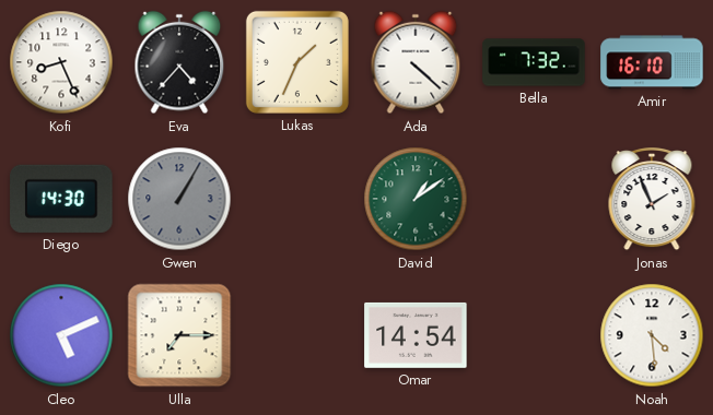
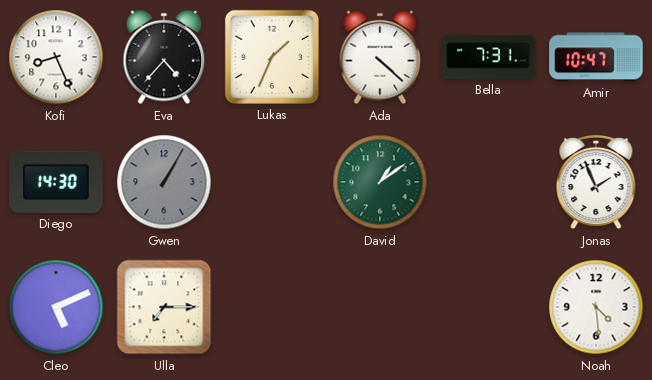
Bella: 7:32 -> 7:31
Amir: 16:10 -> 10:47
Omar: 14:54 -> none
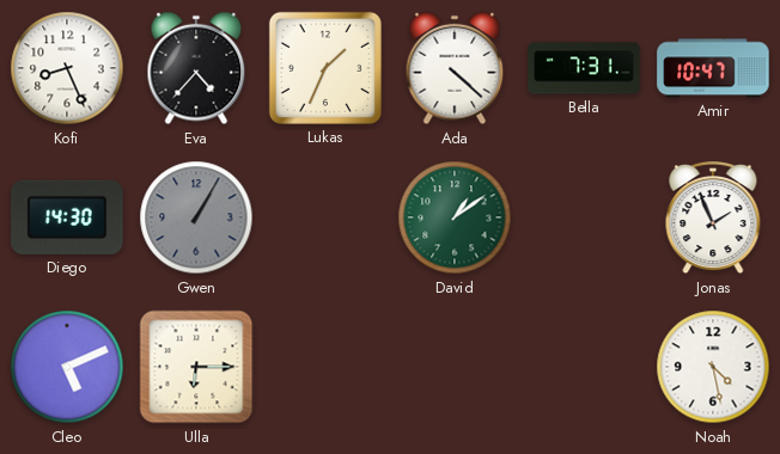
Ulla: 7:15 -> 6:15
Noah: 4:29 -> 4:28
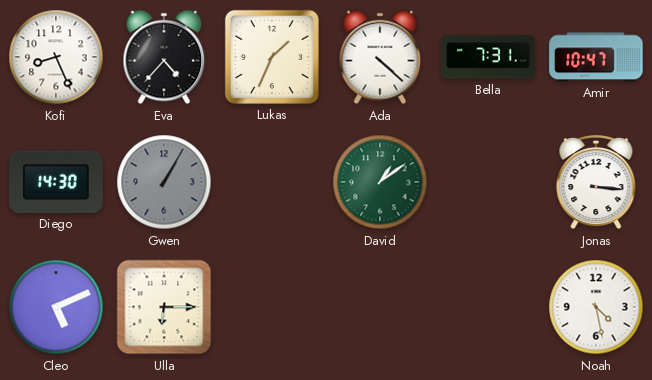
Jonas: 1:56 -> 3:16
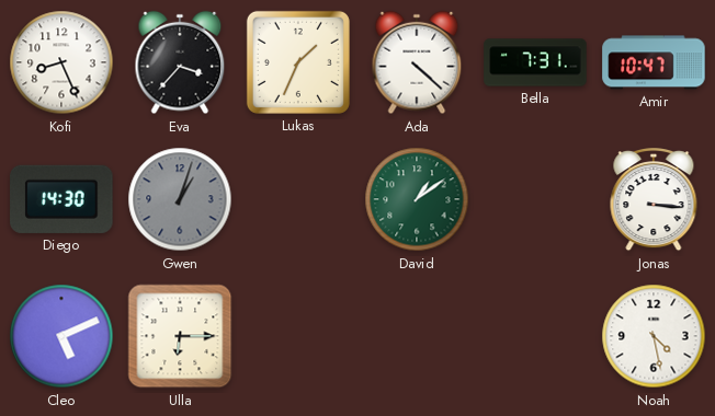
Eva: 4:37 -> 3:37
Gwen: 1:05 -> 1:03
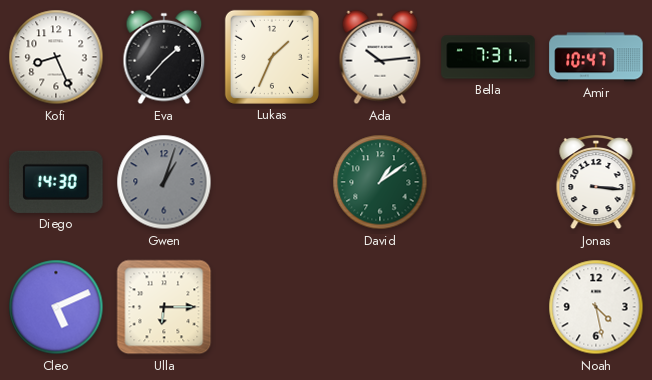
Eva: 3:37 -> 1:37
Ada: 4:22 -> 10:14
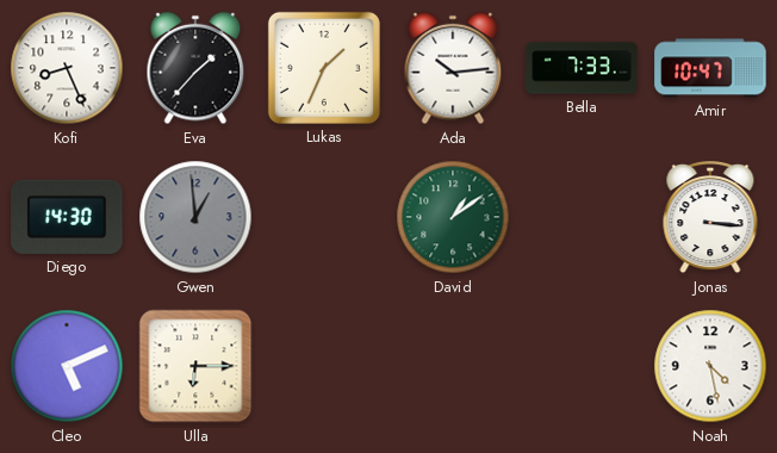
Bella: 7:31 -> 7:33
Gwen: 1:03 -> 12:59
